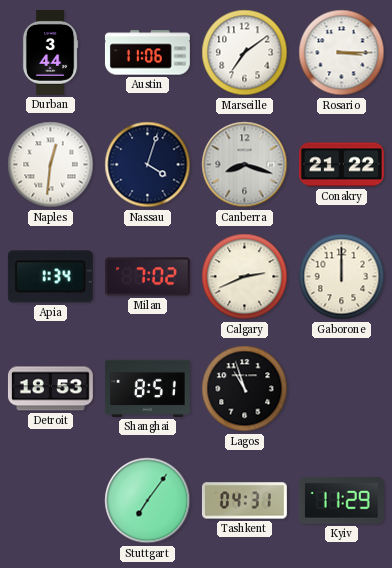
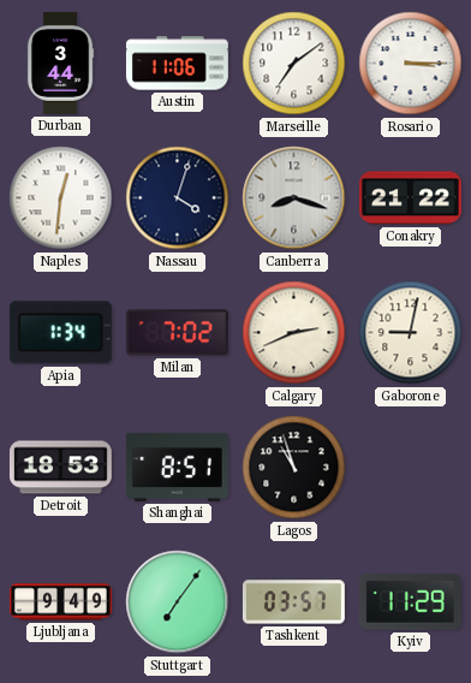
Gaborone: 12:00 -> 9:02
Ljubljana: none -> 9:49
Tashkent: 04:31 -> 03:57
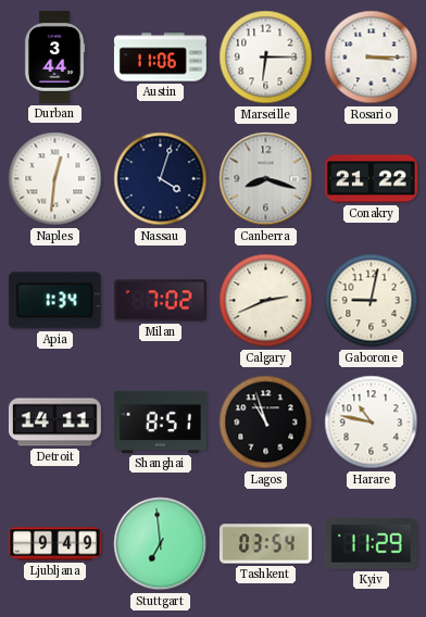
Marseille: 7:09 -> 6:15
Detroit: 18:53 -> 14:11
Harare: none -> 10:47
Stuttgart: 7:06 -> 6:59
Tashkent: 03:57 -> 03:54
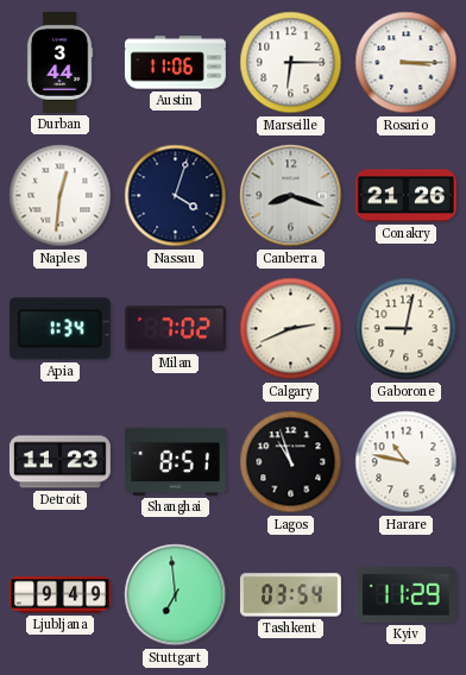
Conakry: 21:22 -> 21:26
Detroit: 14:11 -> 11:23
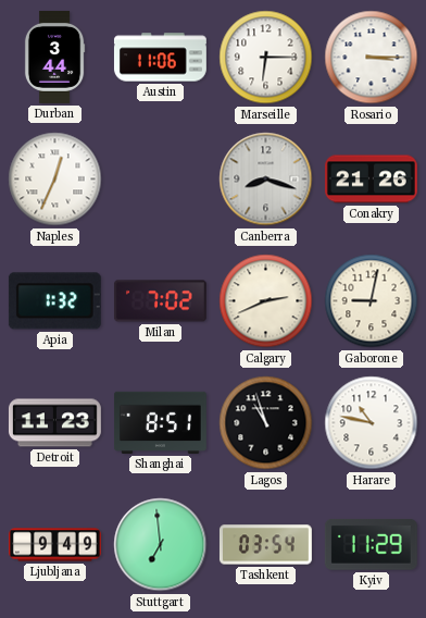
Naples: 12:31 -> 12:34
Nassau: 4:03 -> none
Apia: 1:34 -> 1:32
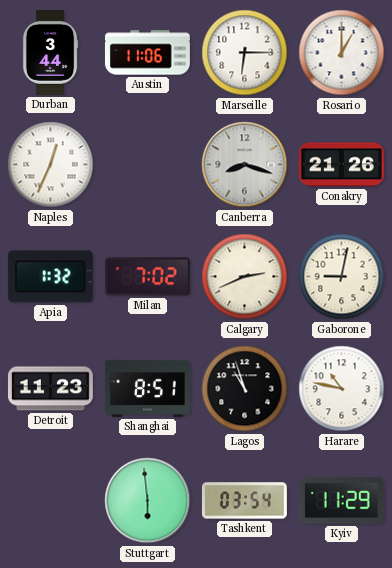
Rosario: 3:15 -> 1:00
Ljubljana: 9:49 -> none
Stuttgart: 6:59 -> 5:59
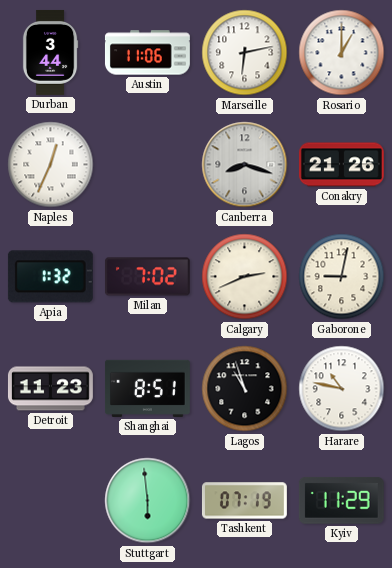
Marseille: 6:15 -> 6:13
Tashkent: 03:54 -> 07:19
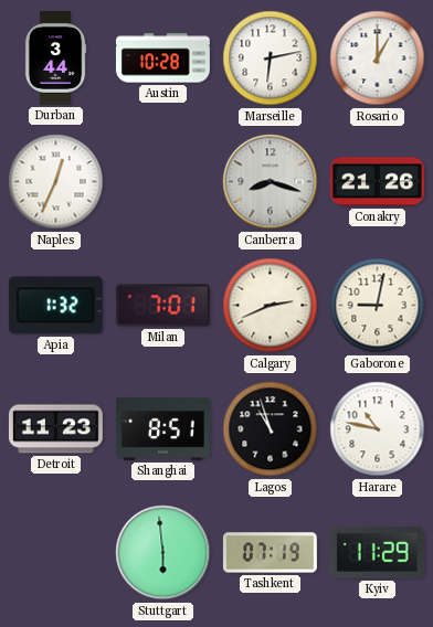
Austin: 11:06 -> 10:28
Milan: 7:02 -> 7:01
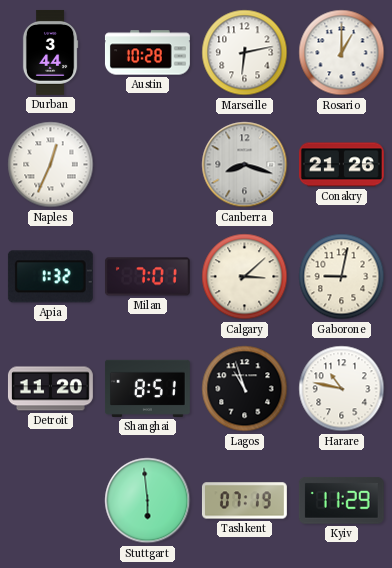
Calgary: 2:41 -> 3:08
Detroit: 11:23 -> 11:20
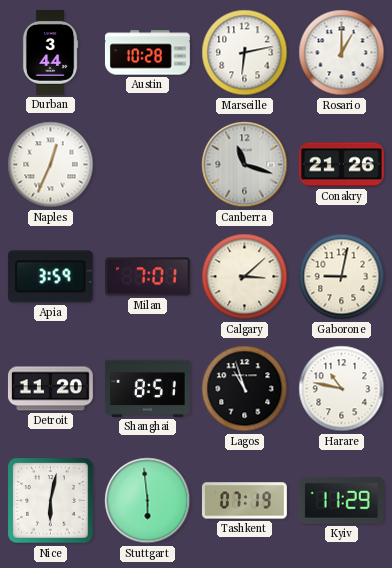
Canberra: 8:18 -> 11:18
Apia: 1:32 -> 3:59
Nice: none -> 6:02
